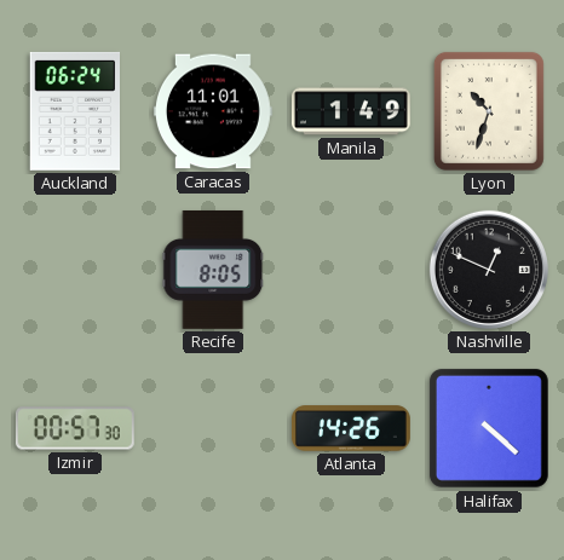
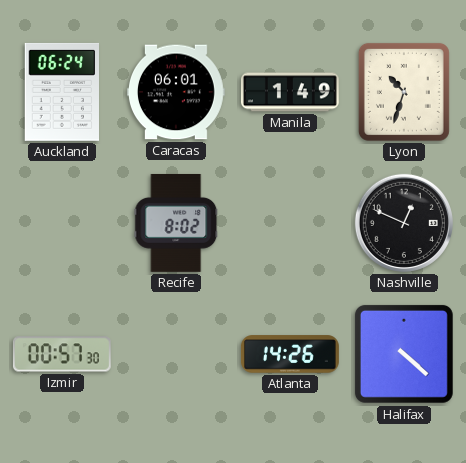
Caracas: 11:01 -> 06:01
Recife: 8:05 -> 8:02
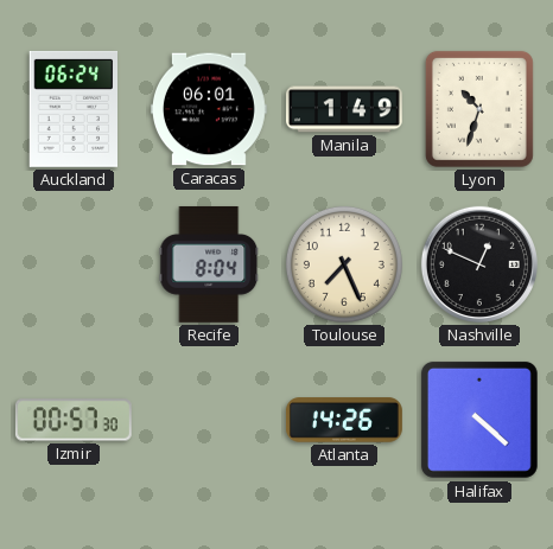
Recife: 8:02 -> 8:04
Toulouse: none -> 7:26
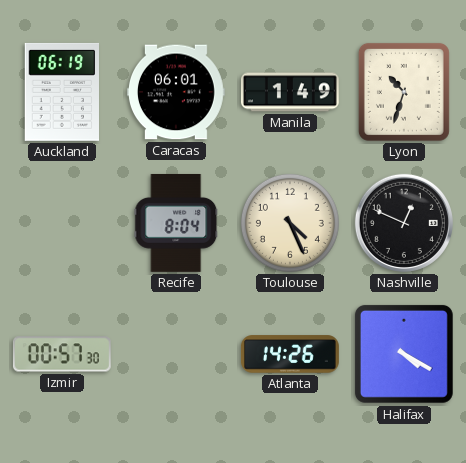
Auckland: 06:24 -> 06:19
Toulouse: 7:26 -> 4:26
Halifax: 4:22 -> 4:20
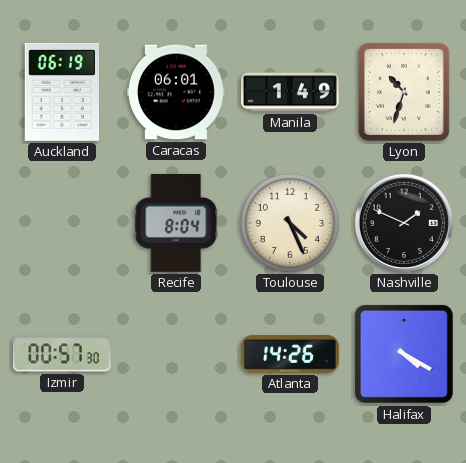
Nashville: 12:49 -> 1:49
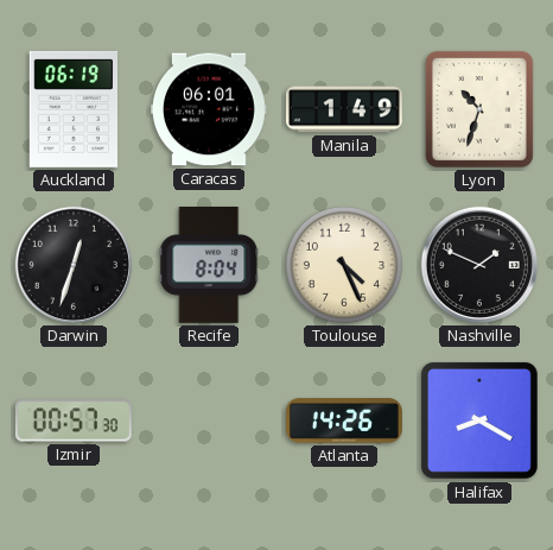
Darwin: none -> 12:33
Halifax: 4:20 -> 8:20
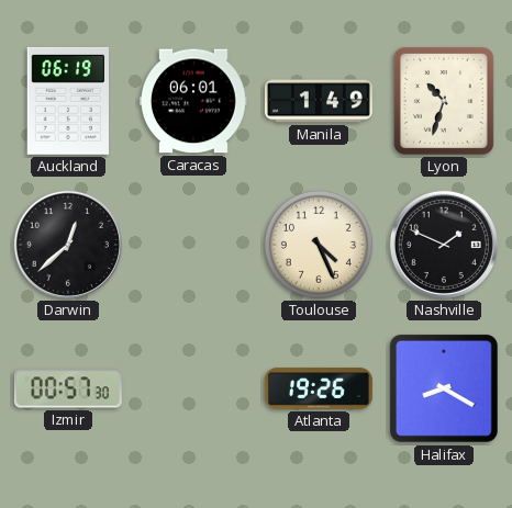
Darwin: 12:33 -> 12:38
Recife: 8:04 -> none
Atlanta: 14:26 -> 19:26
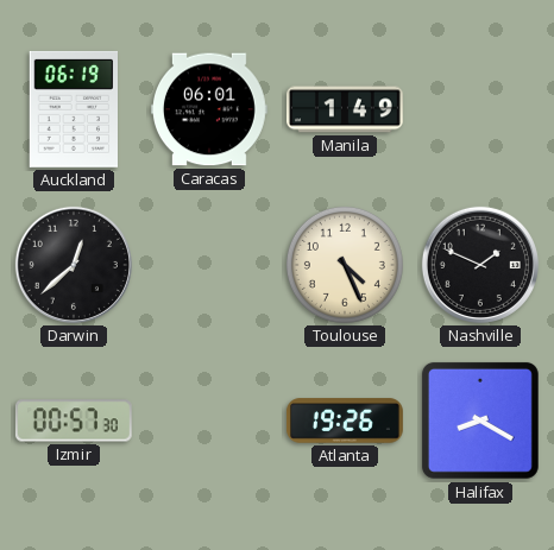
Lyon: 10:33 -> none
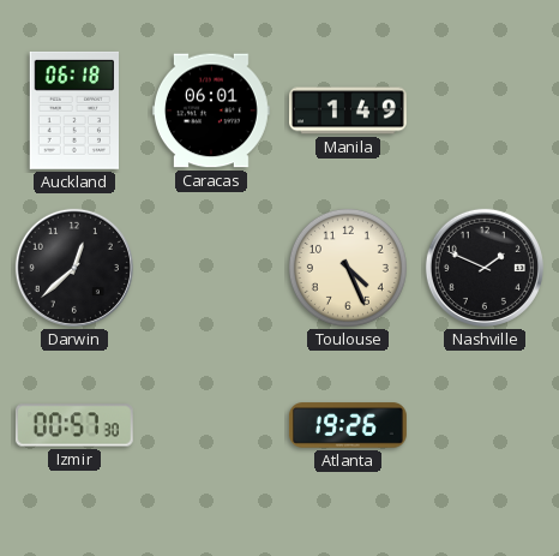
Auckland: 06:19 -> 06:18
Halifax: 8:20 -> none
